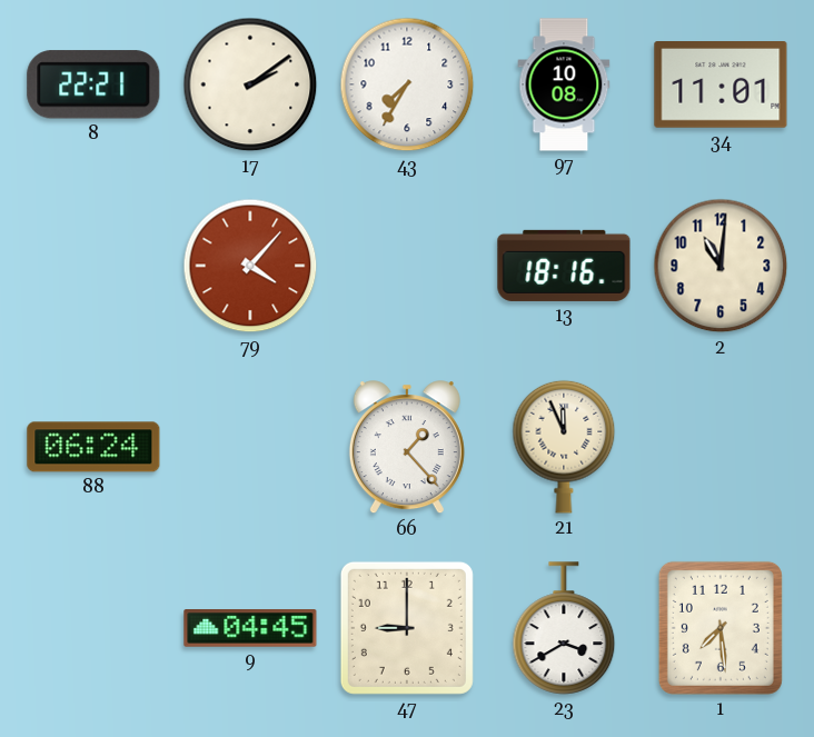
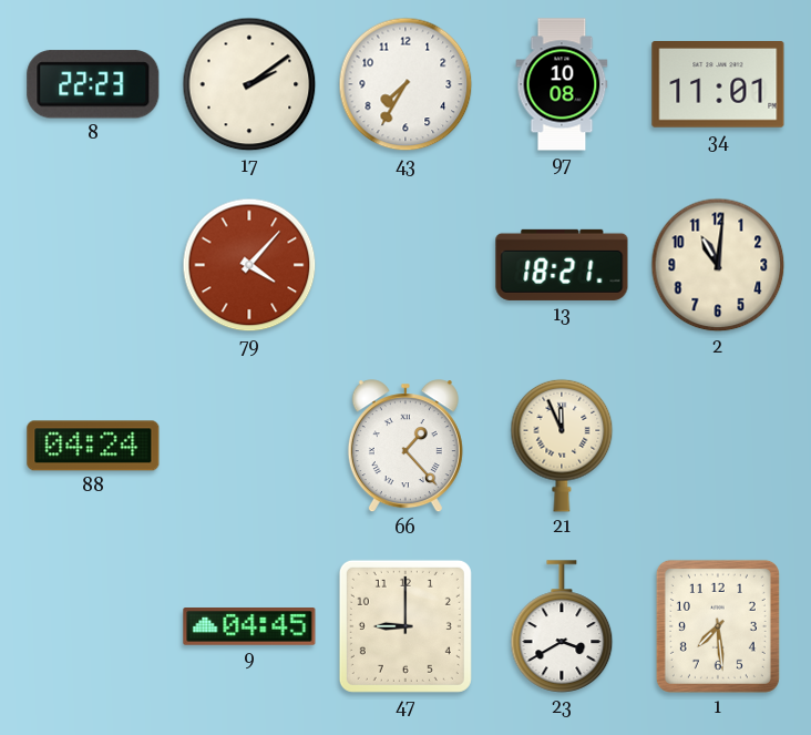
8: 22:21 -> 22:23
13: 18:16 -> 18:21
88: 06:24 -> 04:24
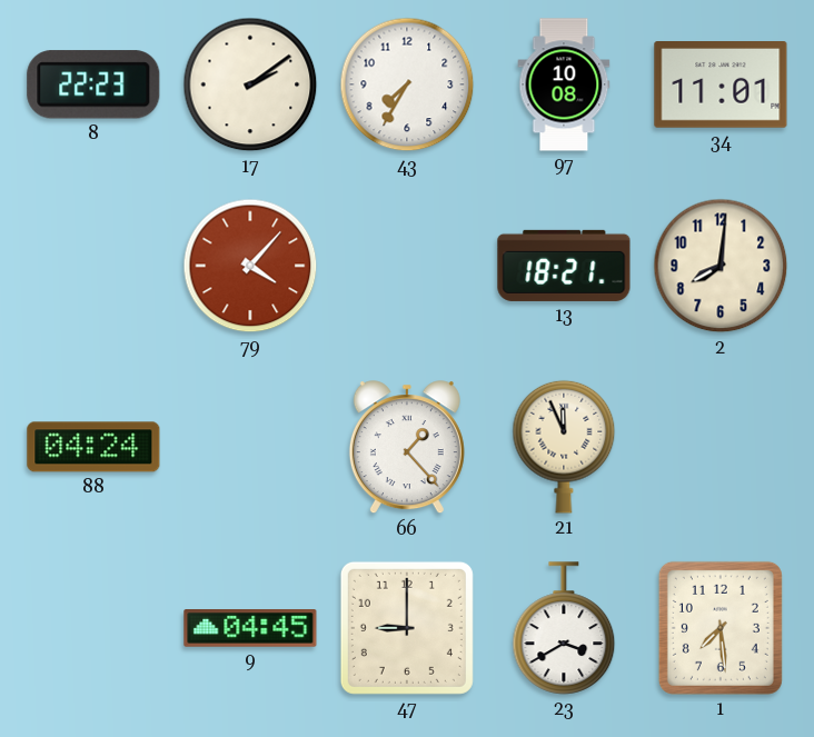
2: 11:01 -> 8:01
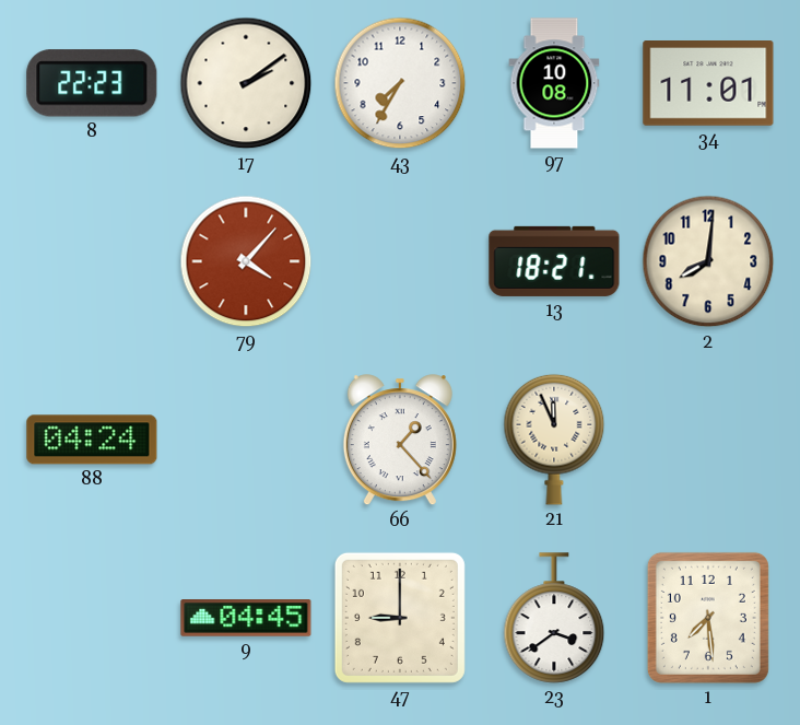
23: 3:40 -> 3:39
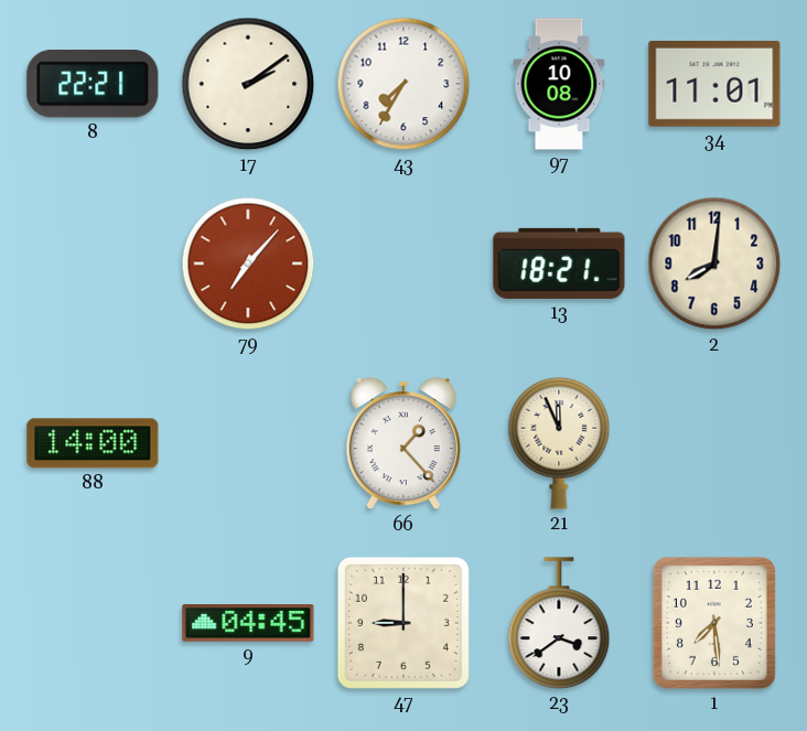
8: 22:23 -> 22:21
79: 4:07 -> 7:07
88: 04:24 -> 14:00
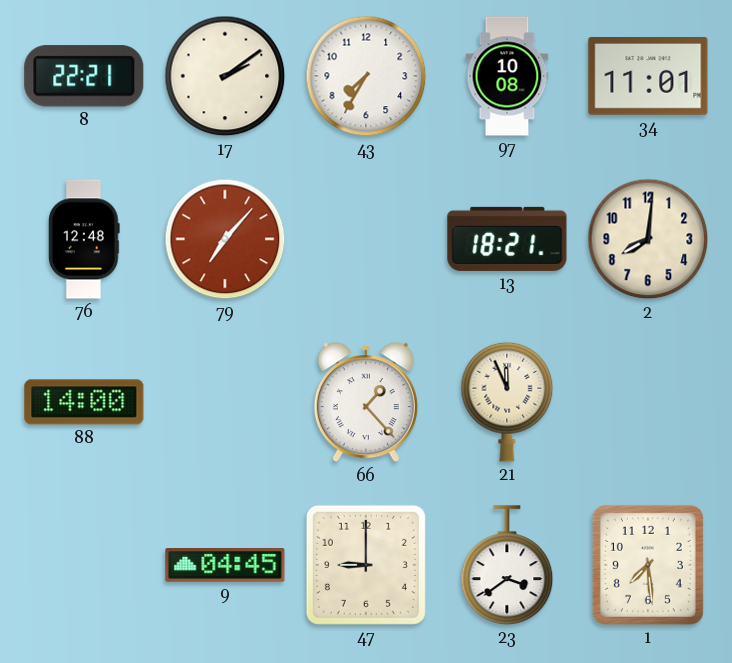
76: none -> 12:48
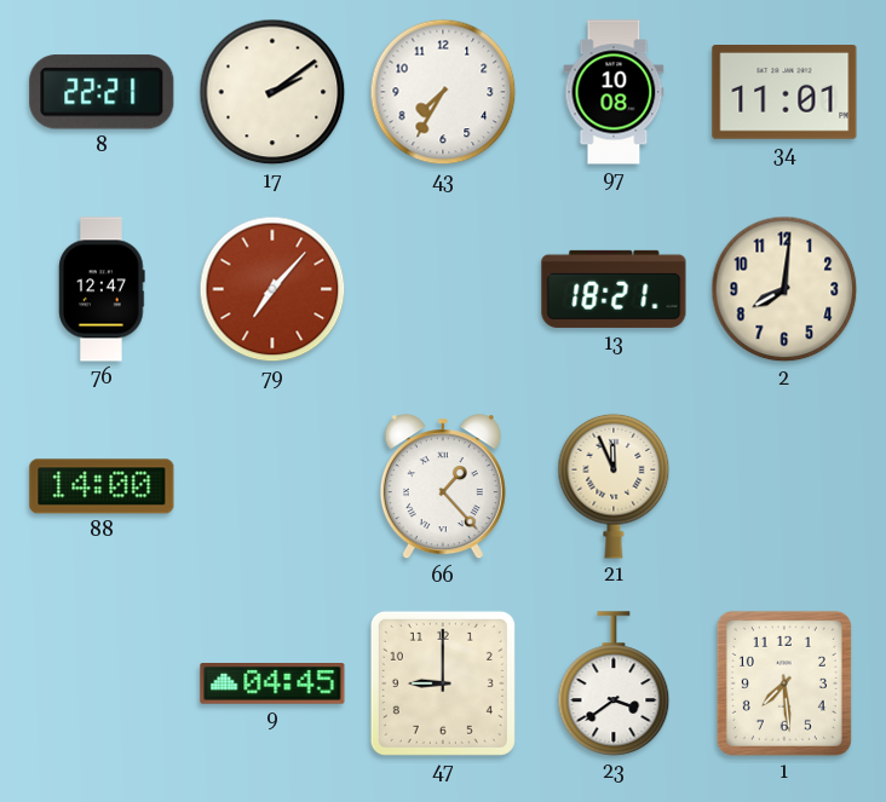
76: 12:48 -> 12:47
